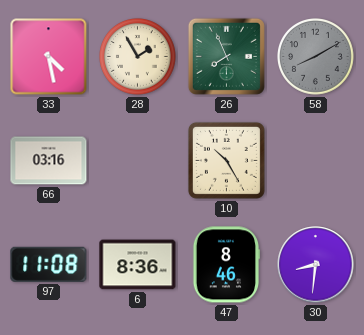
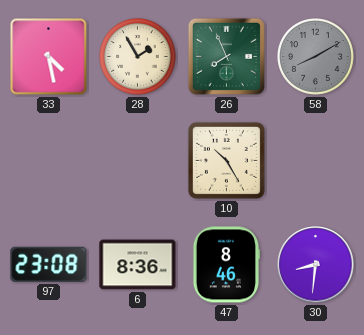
66: 03:16 -> none
97: 11:08 -> 23:08
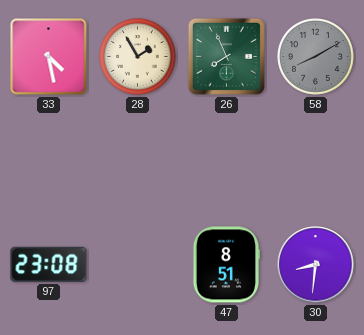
10: 10:25 -> none
6: 8:36 -> none
47: 8:46 -> 8:51
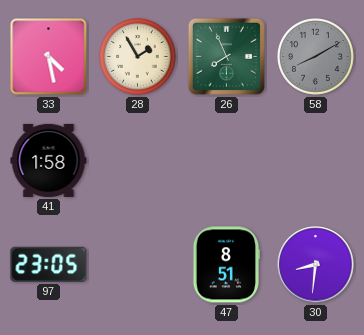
41: none -> 1:58
97: 23:08 -> 23:05
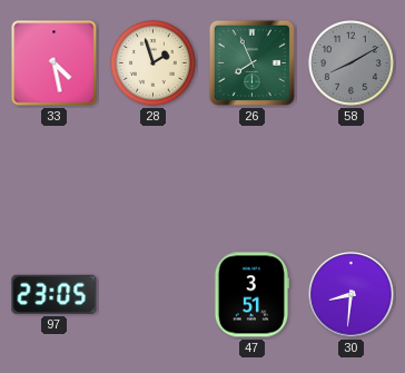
28: 1:55 -> 1:57
41: 1:58 -> none
47: 8:51 -> 3:51
